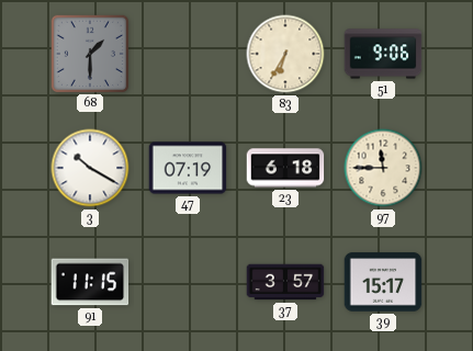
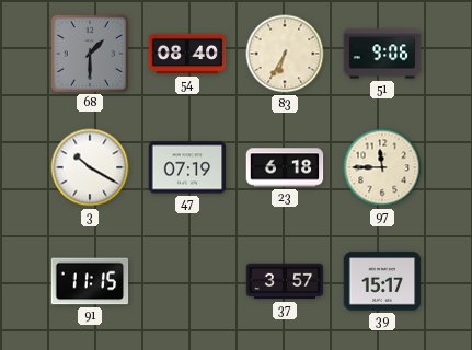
54: none -> 08:40
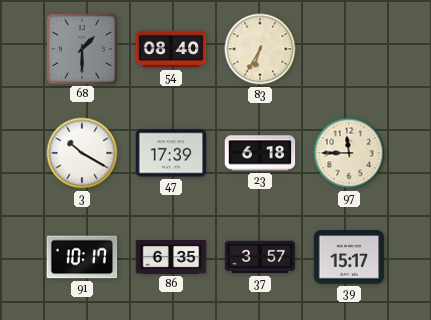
51: 9:06 -> none
47: 07:19 -> 17:39
91: 11:15 -> 10:17
86: none -> 6:35
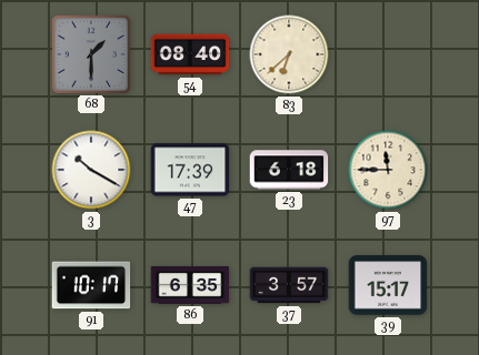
83: 6:35 -> 6:38
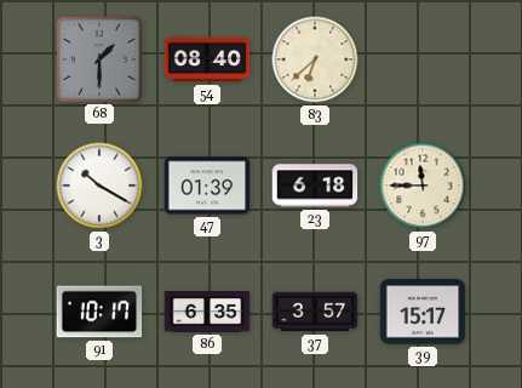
47: 17:39 -> 01:39
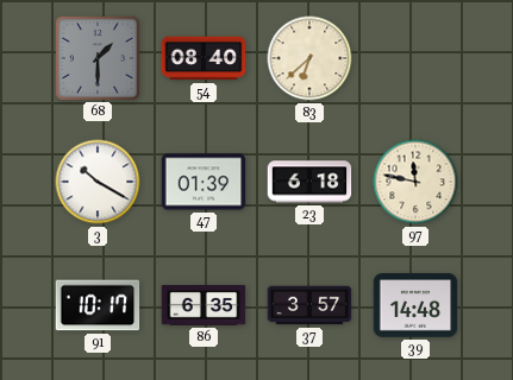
97: 11:45 -> 11:47
39: 15:17 -> 14:48
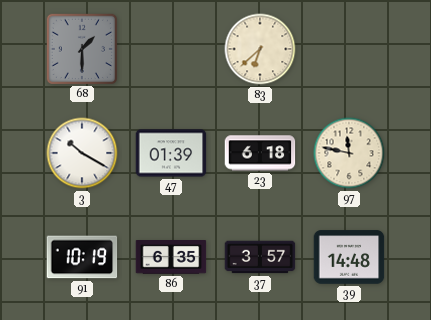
54: 08:40 -> none
91: 10:17 -> 10:19
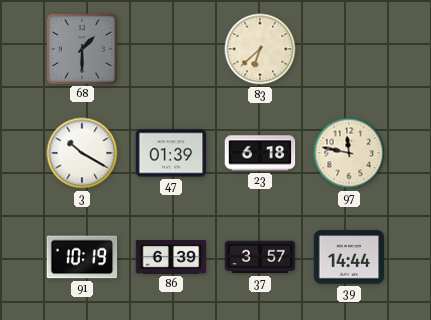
86: 6:35 -> 6:39
39: 14:48 -> 14:44
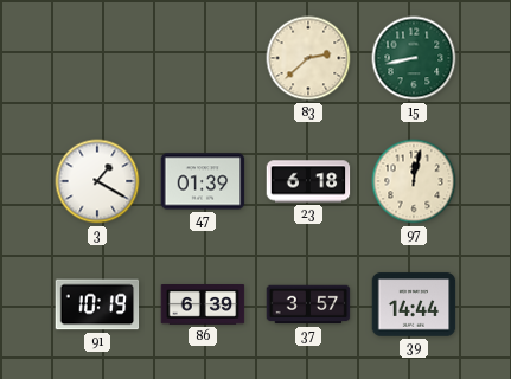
68: 1:30 -> none
83: 6:38 -> 2:38
15: none -> 8:43
3: 10:20 -> 1:20
97: 11:47 -> 12:02
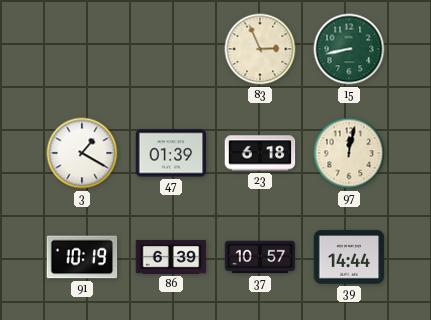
83: 2:38 -> 2:56
37: 3:57 -> 10:57
